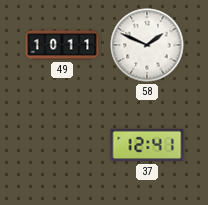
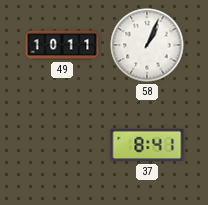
58: 1:49 -> 1:04
37: 12:41 -> 8:41
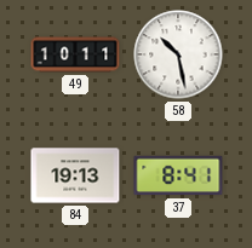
58: 1:04 -> 10:28
84: none -> 19:13
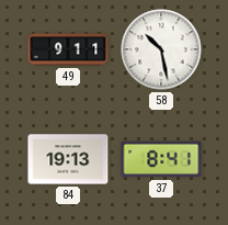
49: 10:11 -> 9:11
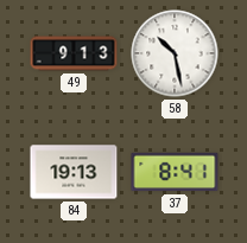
49: 9:11 -> 9:13
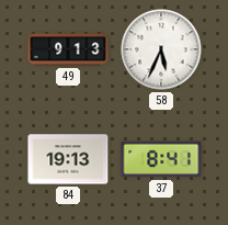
58: 10:28 -> 5:34
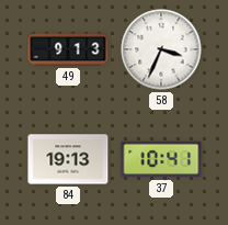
58: 5:34 -> 3:34
37: 8:41 -> 10:41
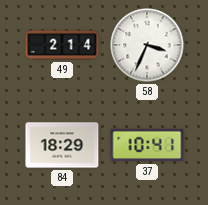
49: 9:13 -> 2:14
84: 19:13 -> 18:29
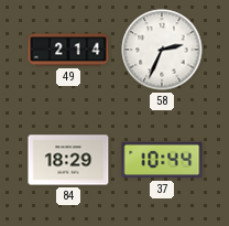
58: 3:34 -> 2:34
37: 10:41 -> 10:44
